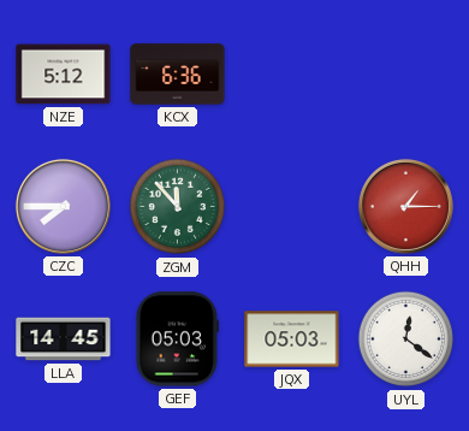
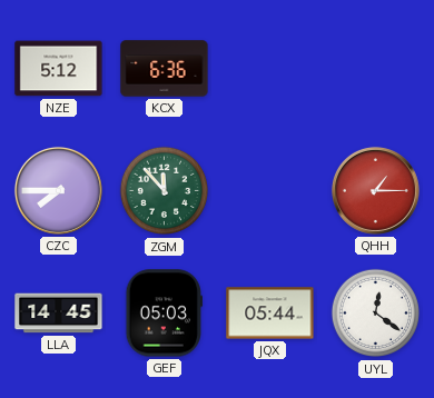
JQX: 05:03 -> 05:44
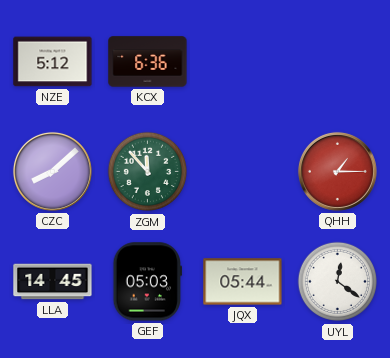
CZC: 7:45 -> 8:08
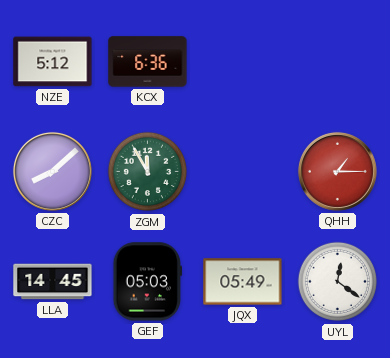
ZGM: 11:53 -> 11:55
JQX: 05:44 -> 05:49
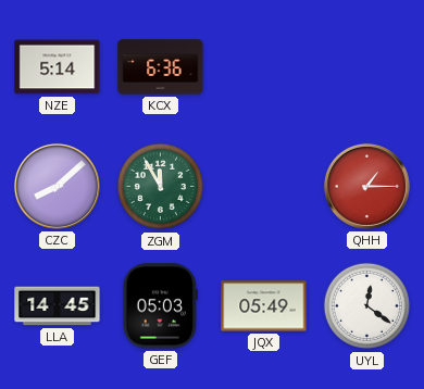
NZE: 5:12 -> 5:14
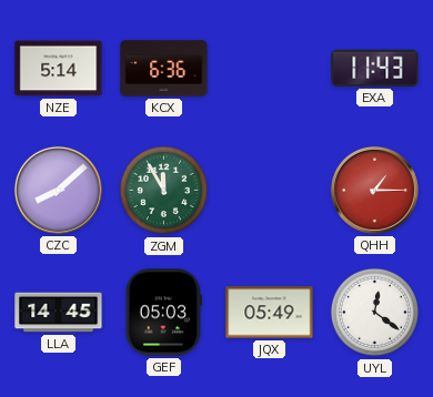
EXA: none -> 11:43
